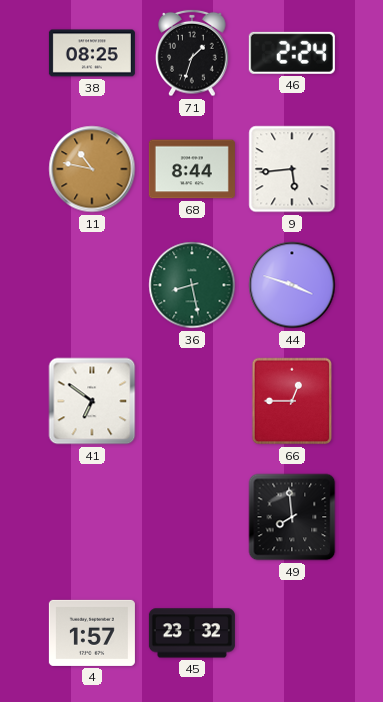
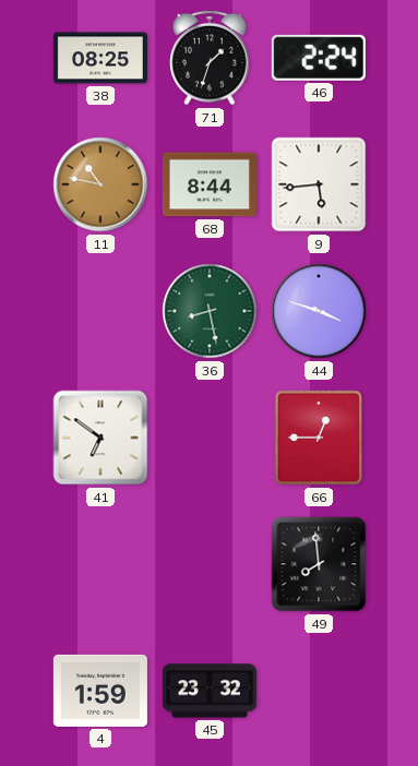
4: 1:57 -> 1:59
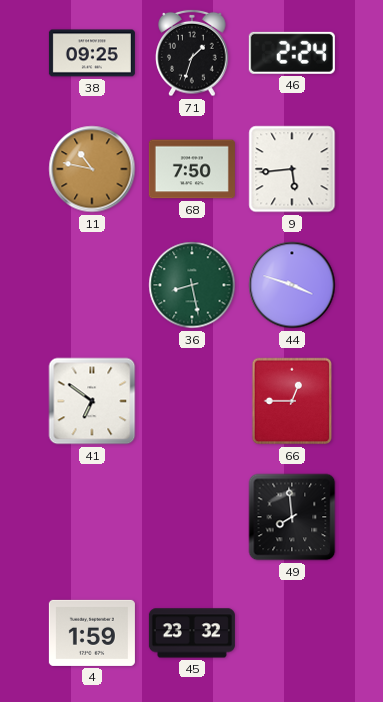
38: 08:25 -> 09:25
68: 8:44 -> 7:50
